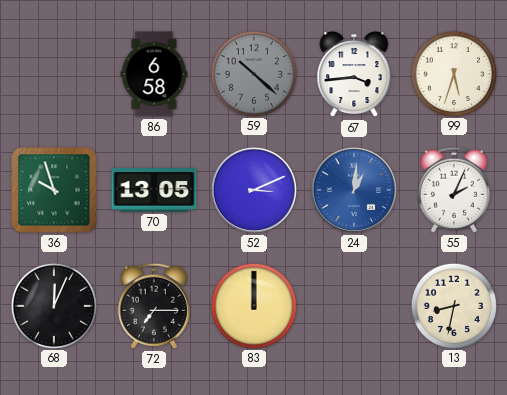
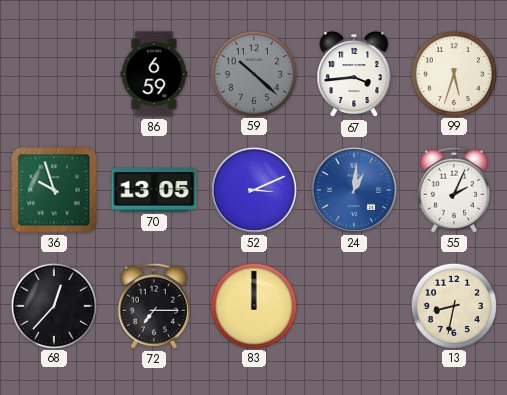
86: 6:58 -> 6:59
68: 12:04 -> 12:37
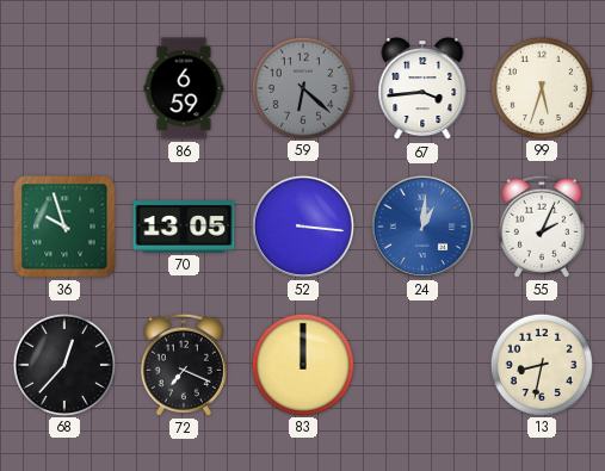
59: 10:22 -> 6:22
52: 3:11 -> 3:16
72: 7:15 -> 7:19
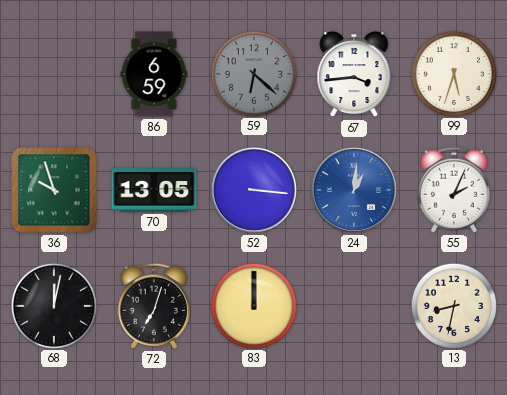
68: 12:37 -> 12:02
72: 7:19 -> 7:03
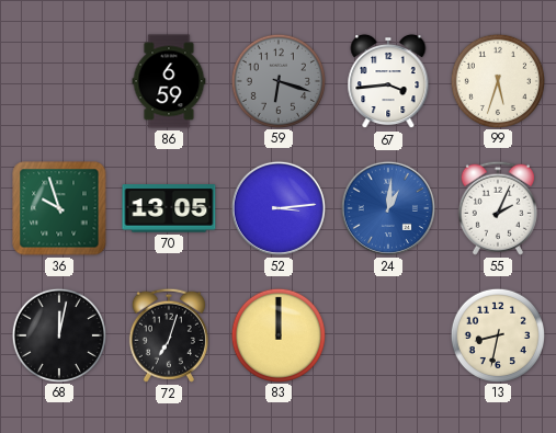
59: 6:22 -> 6:18
52: 3:16 -> 3:14
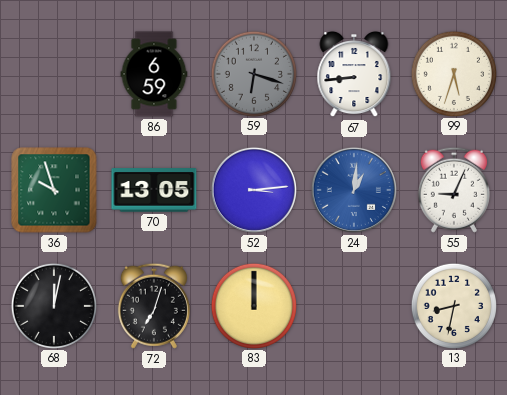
67: 3:44 -> 8:44
55: 2:04 -> 9:04
